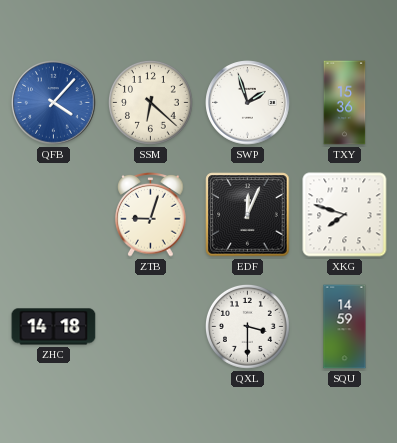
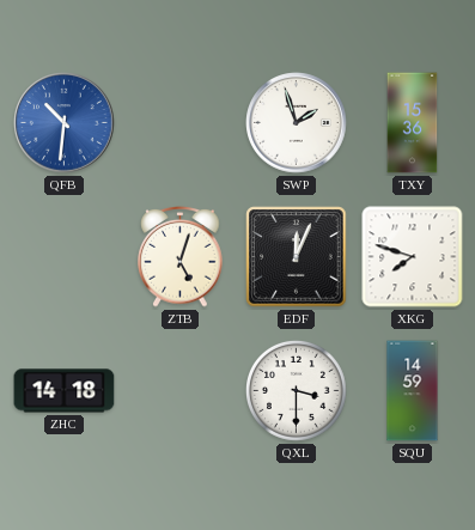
QFB: 4:07 -> 10:31
SSM: 6:22 -> none
ZTB: 9:03 -> 5:03
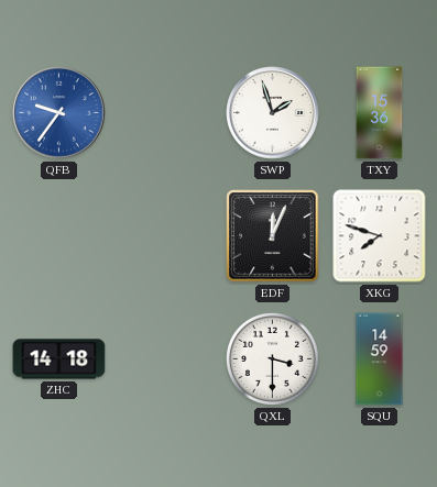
QFB: 10:31 -> 9:36
ZTB: 5:03 -> none
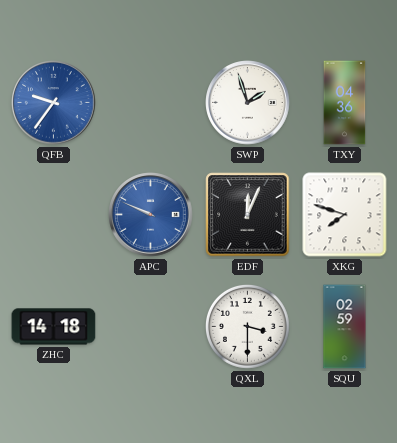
TXY: 15:36 -> 04:36
APC: none -> 9:49
SQU: 14:59 -> 02:59
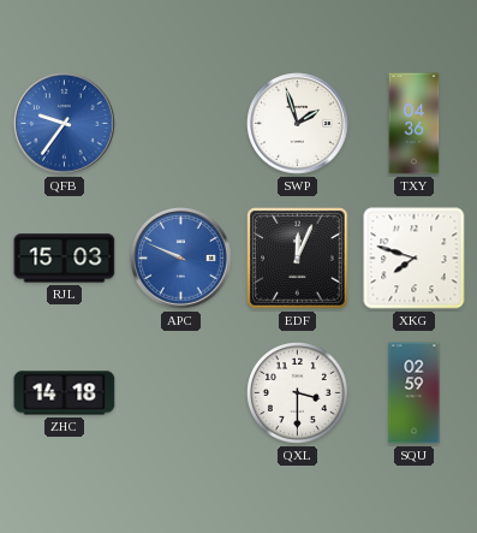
RJL: none -> 15:03
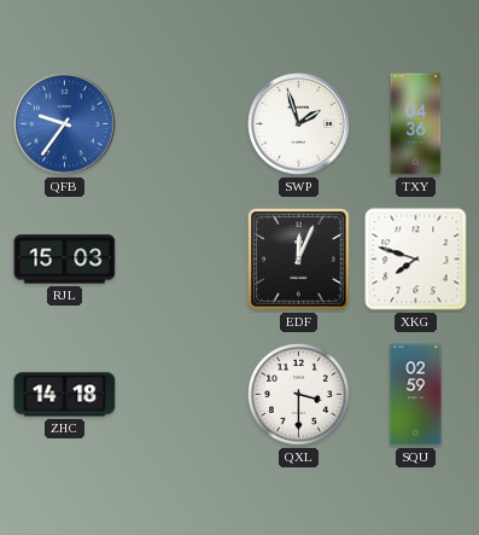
APC: 9:49 -> none
